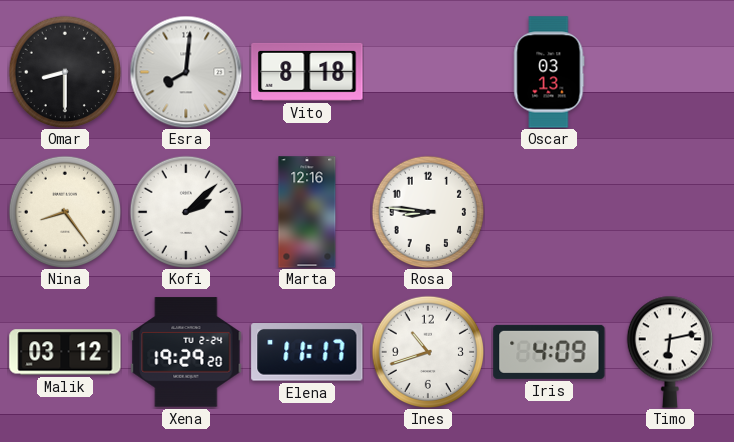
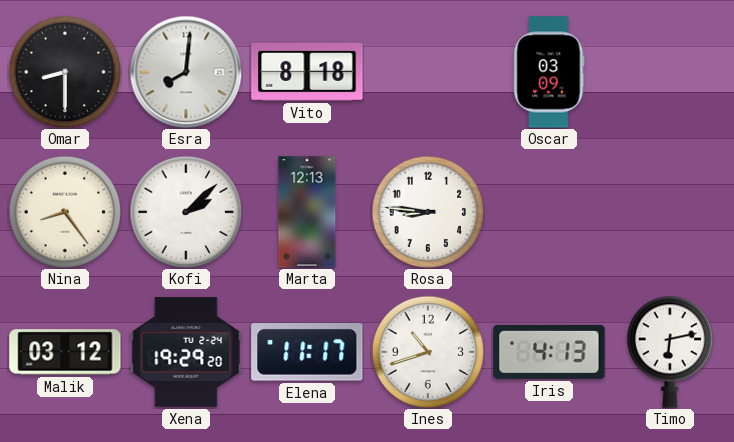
Oscar: 03:13 -> 03:09
Marta: 12:16 -> 12:13
Iris: 4:09 -> 4:13
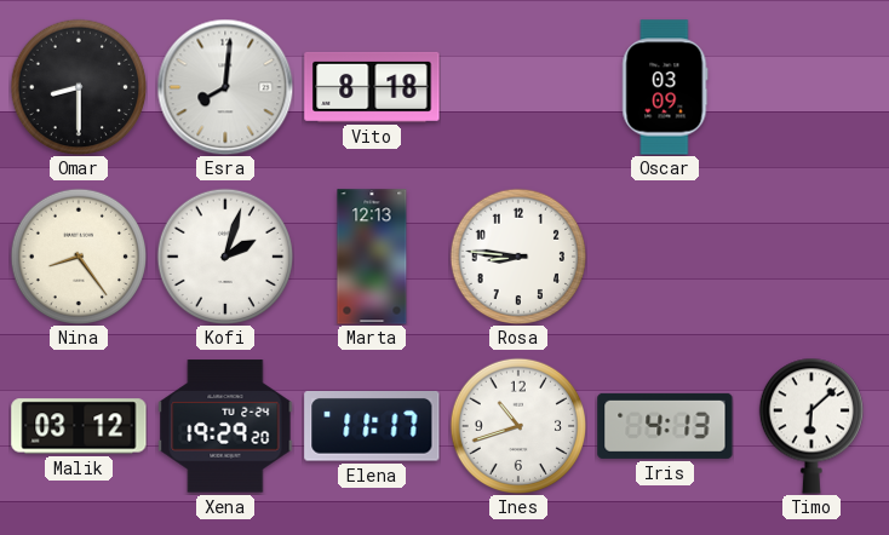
Kofi: 2:08 -> 2:03
Timo: 6:13 -> 6:08
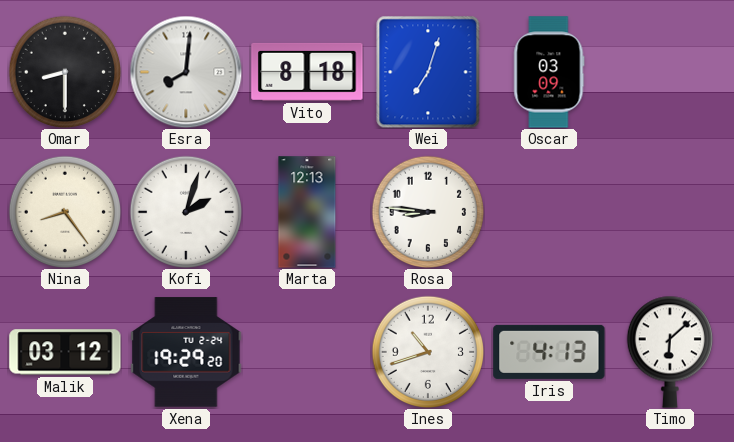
Wei: none -> 7:03
Elena: 11:17 -> none
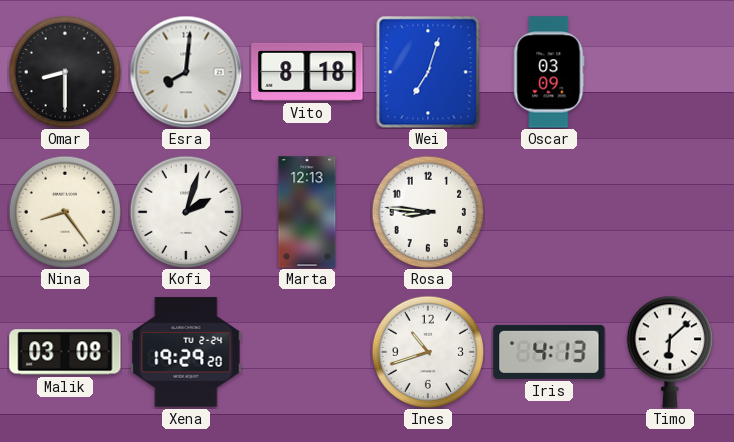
Malik: 03:12 -> 03:08
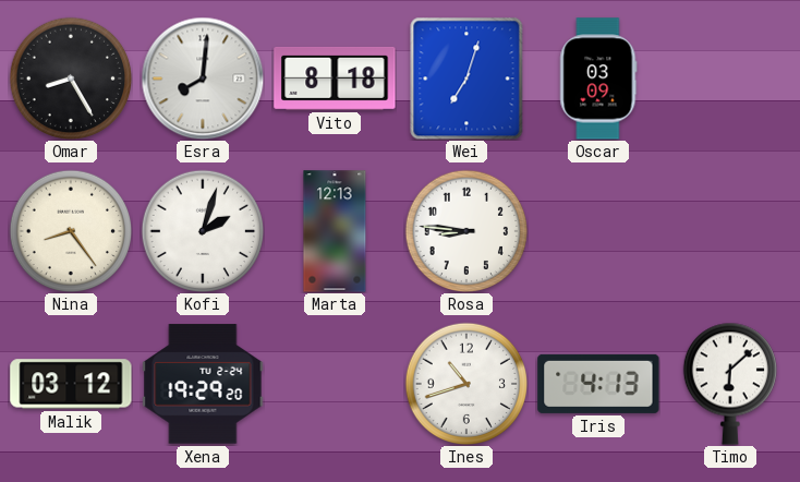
Omar: 8:30 -> 8:25
Malik: 03:08 -> 03:12
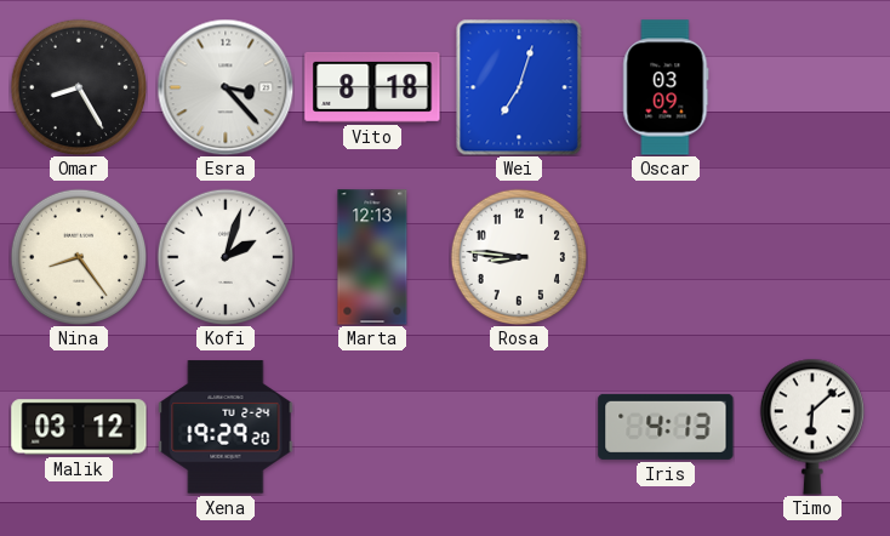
Esra: 8:01 -> 3:23
Ines: 10:42 -> none
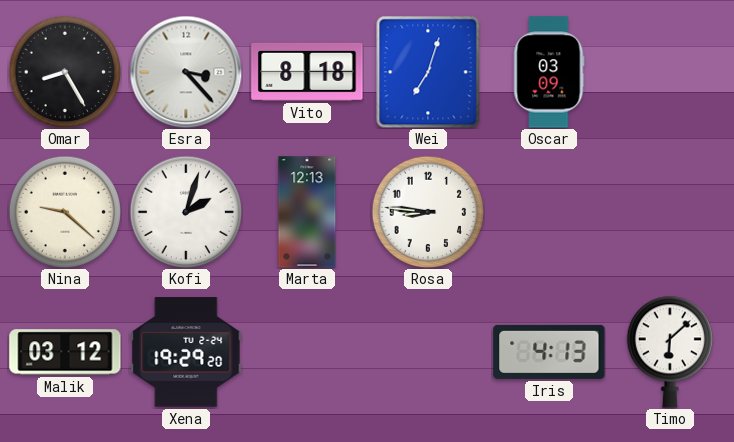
Nina: 8:24 -> 9:22
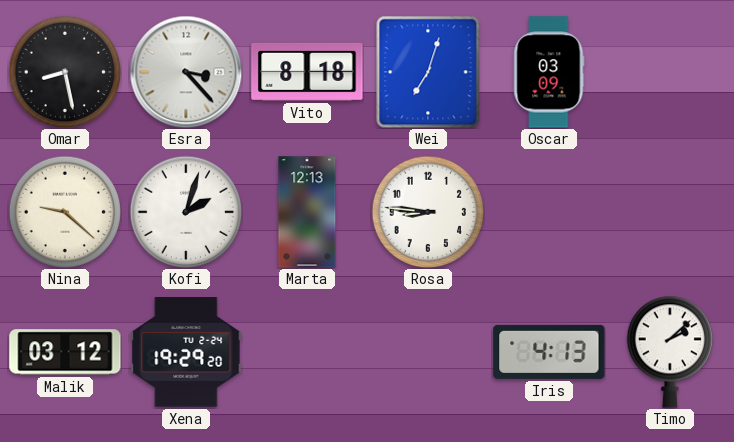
Omar: 8:25 -> 8:28
Timo: 6:08 -> 2:08
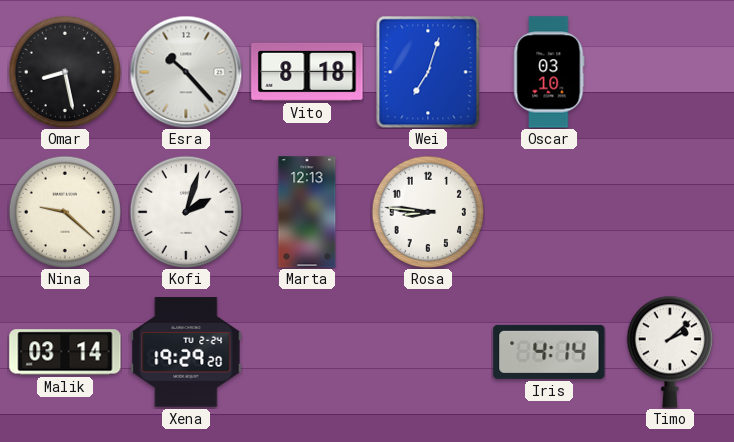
Esra: 3:23 -> 10:23
Oscar: 03:09 -> 03:10
Malik: 03:12 -> 03:14
Iris: 4:13 -> 4:14
